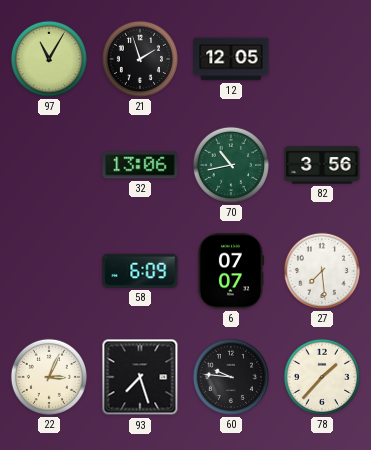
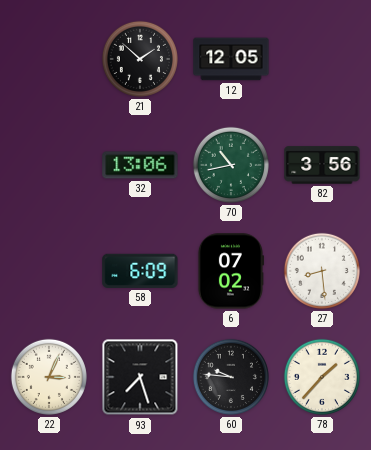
97: 11:05 -> none
21: 1:57 -> 1:52
6: 07:07 -> 07:02
27: 7:29 -> 8:29
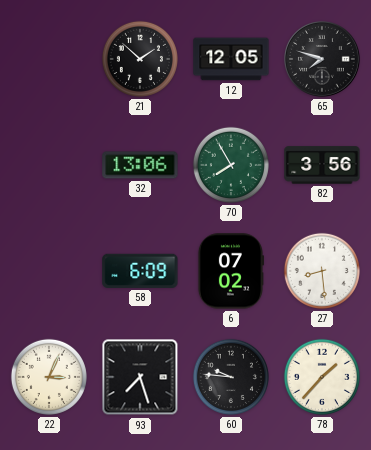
65: none -> 7:48
70: 10:43 -> 7:55
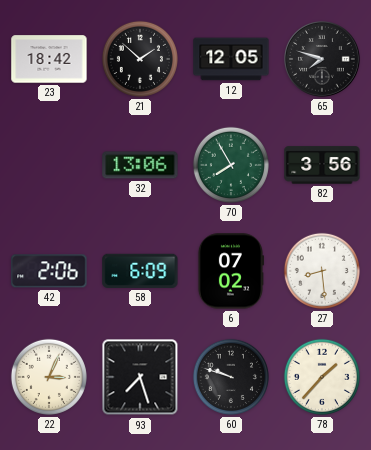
23: none -> 18:42
42: none -> 2:06
60: 9:46 -> 9:48
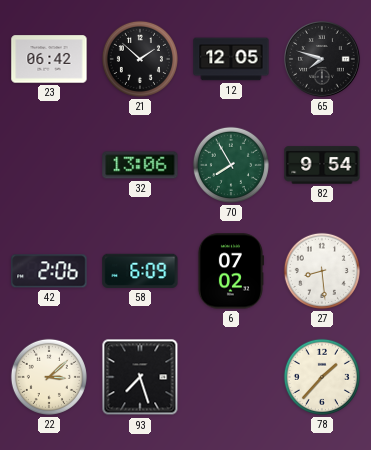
23: 18:42 -> 06:42
82: 3:56 -> 9:54
22: 3:04 -> 3:08
60: 9:48 -> none
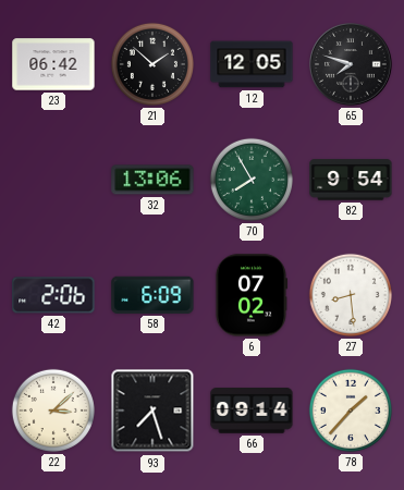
66: none -> 09:14
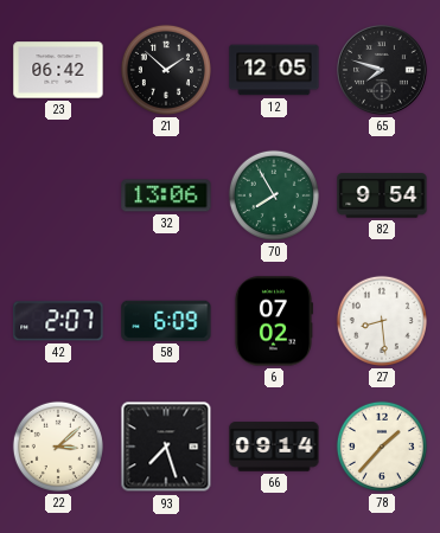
42: 2:06 -> 2:07
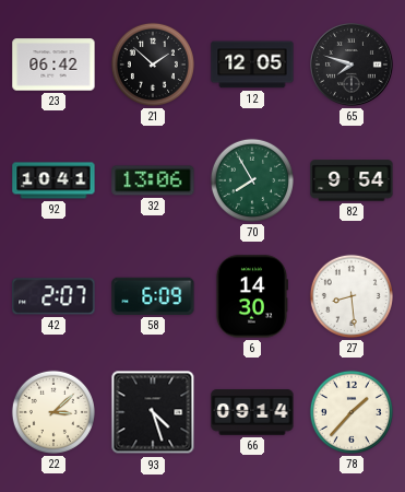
92: none -> 10:41
6: 07:02 -> 14:30
93: 7:27 -> 4:27
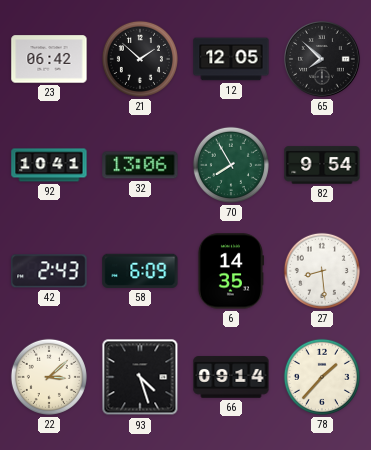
65: 7:48 -> 7:52
42: 2:07 -> 2:43
6: 14:30 -> 14:35
